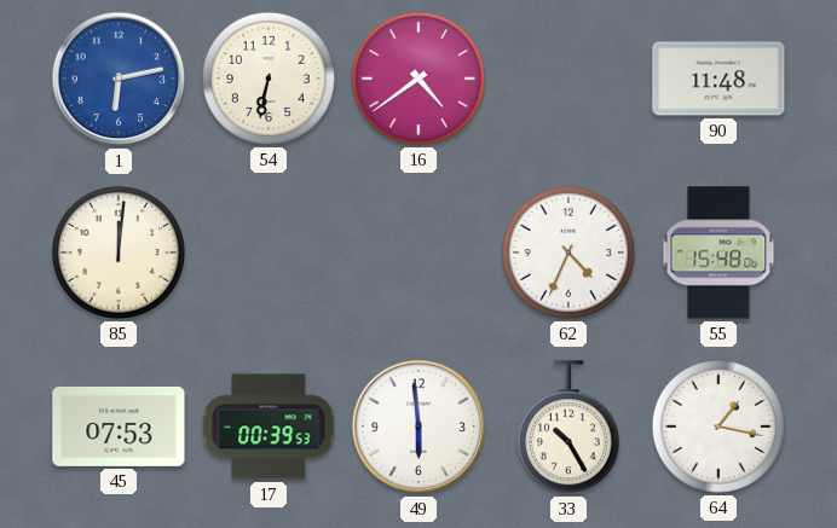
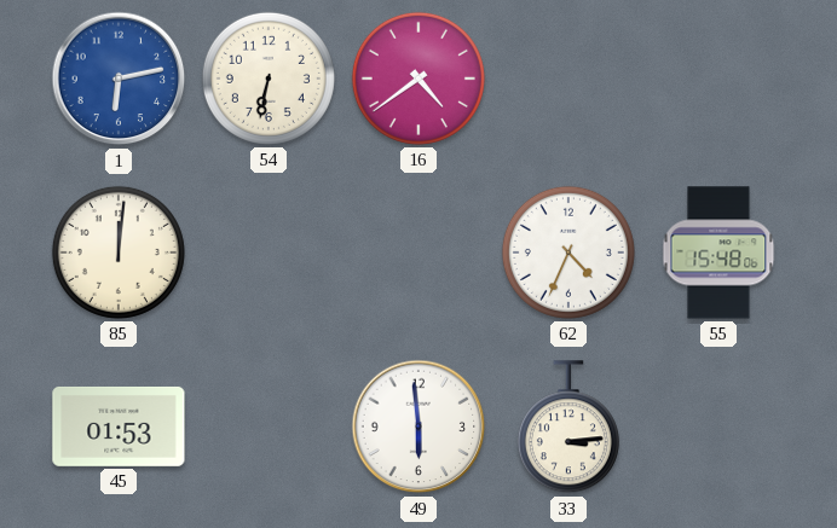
90: 11:48 -> none
45: 07:53 -> 01:53
17: 00:39 -> none
33: 10:25 -> 3:14
64: 1:17 -> none
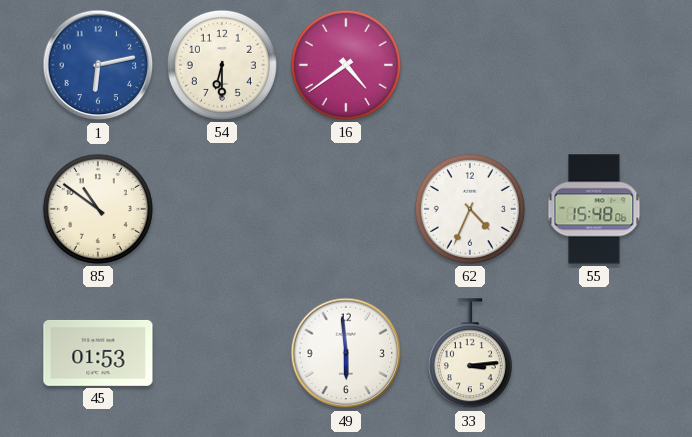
54: 6:32 -> 6:30
85: 12:01 -> 10:51
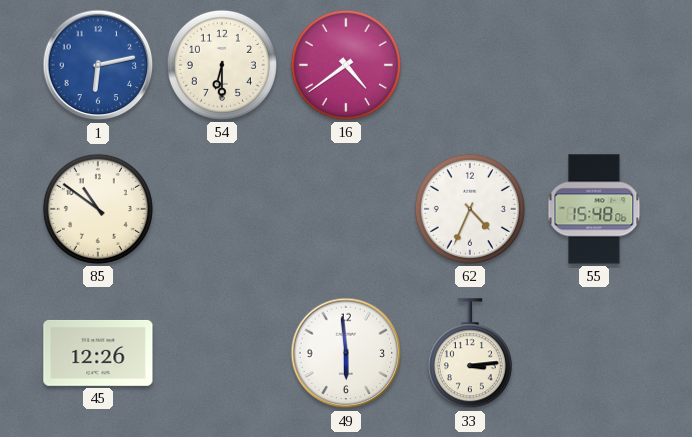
45: 01:53 -> 12:26
